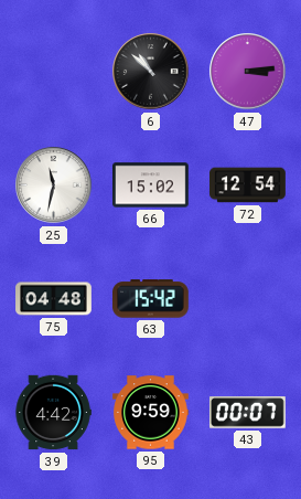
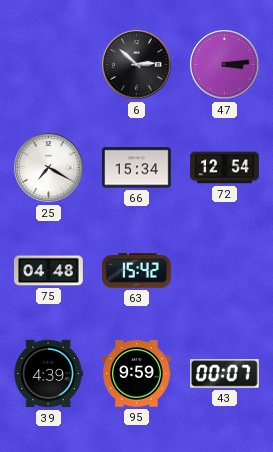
6: 10:52 -> 2:52
25: 11:32 -> 7:20
66: 15:02 -> 15:34
39: 4:42 -> 4:39
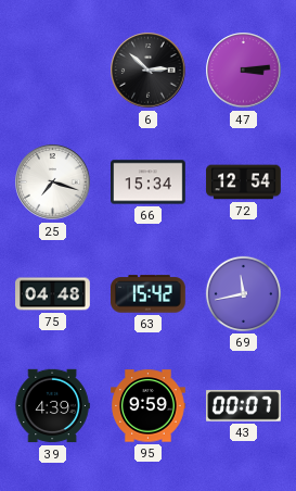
25: 7:20 -> 7:18
69: none -> 11:43
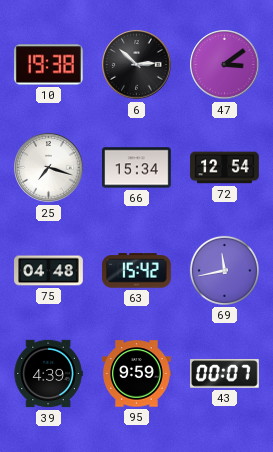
10: none -> 19:38
47: 3:14 -> 3:09
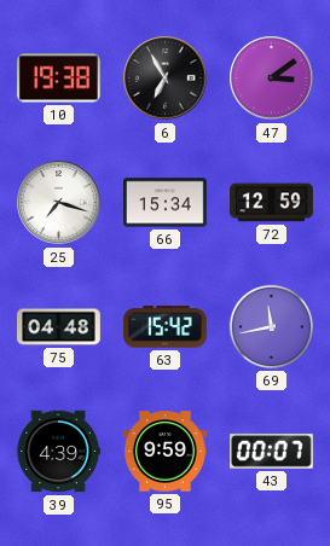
6: 2:52 -> 6:55
72: 12:54 -> 12:59
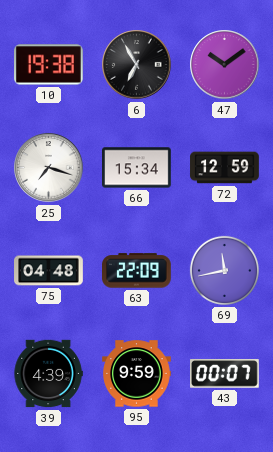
47: 3:09 -> 10:09
63: 15:42 -> 22:09
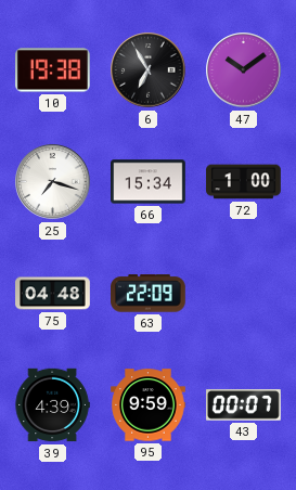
72: 12:59 -> 1:00
69: 11:43 -> none
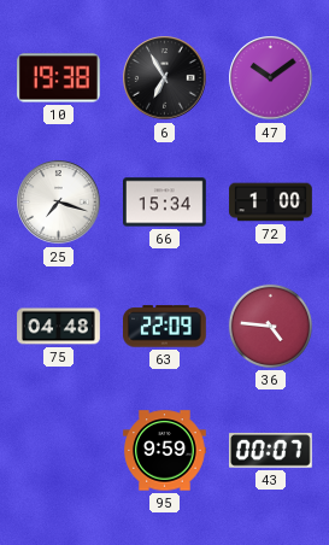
36: none -> 4:46
39: 4:39 -> none
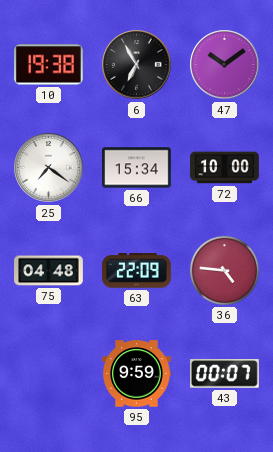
25: 7:18 -> 7:21
72: 1:00 -> 10:00
